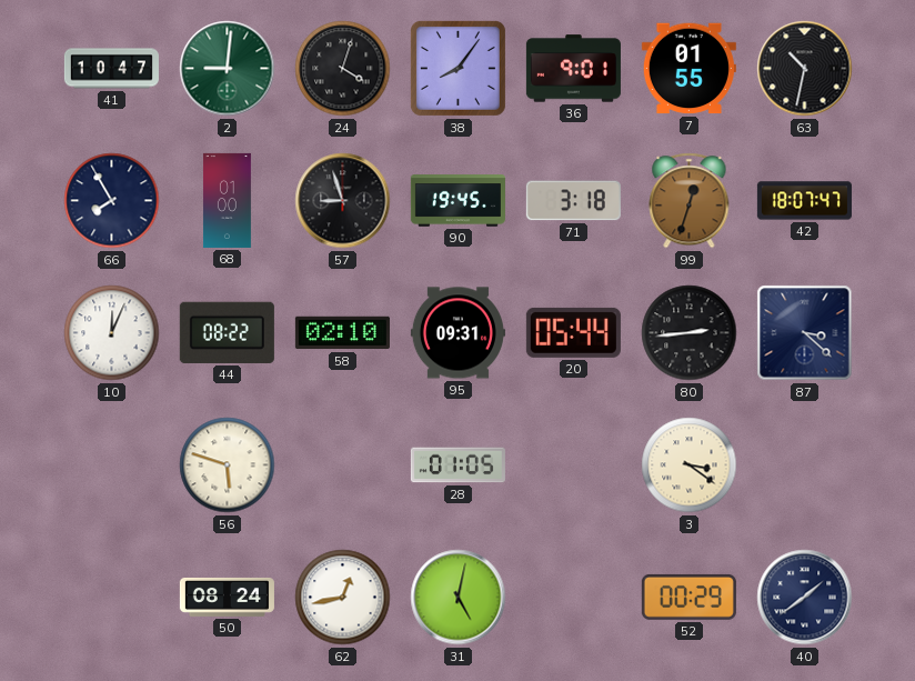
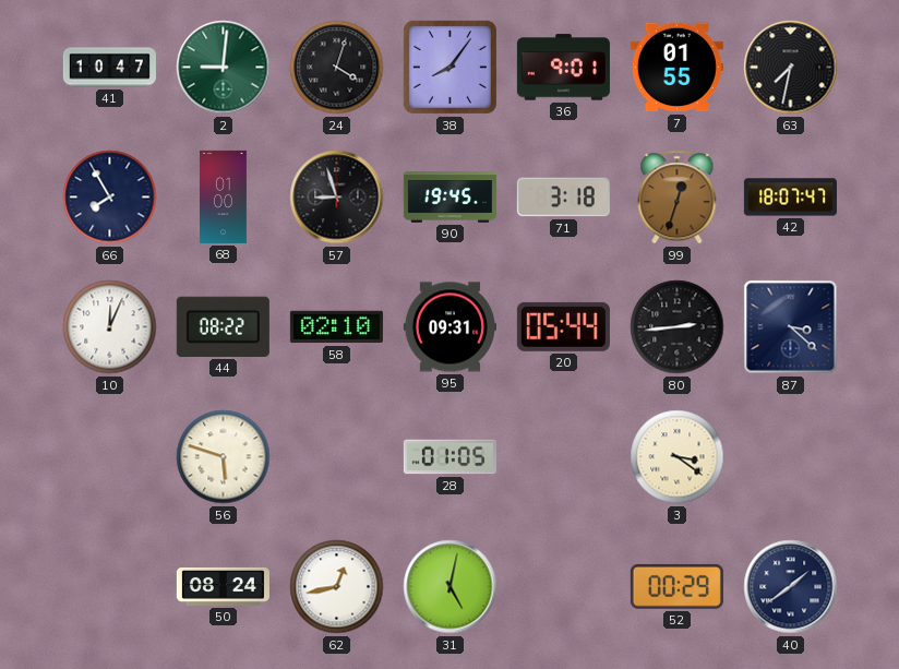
63: 10:32 -> 7:32
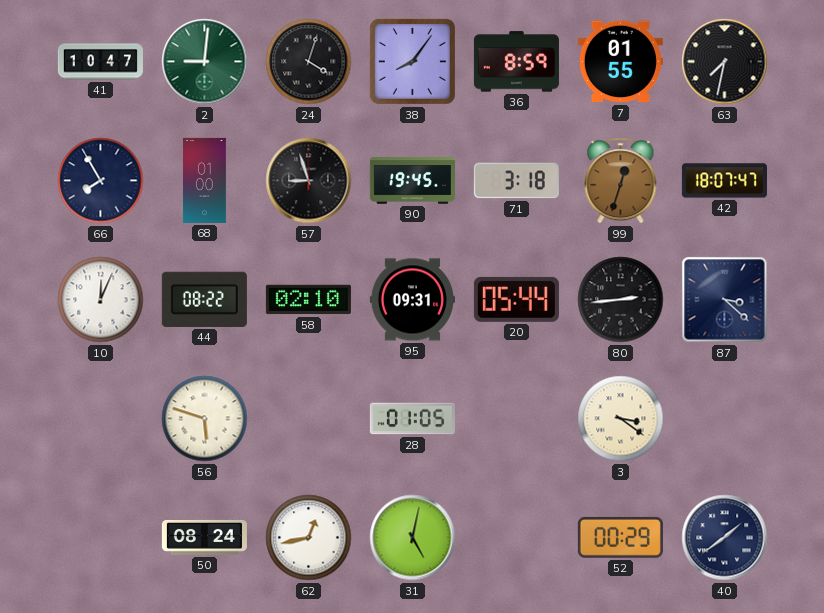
36: 9:01 -> 8:59
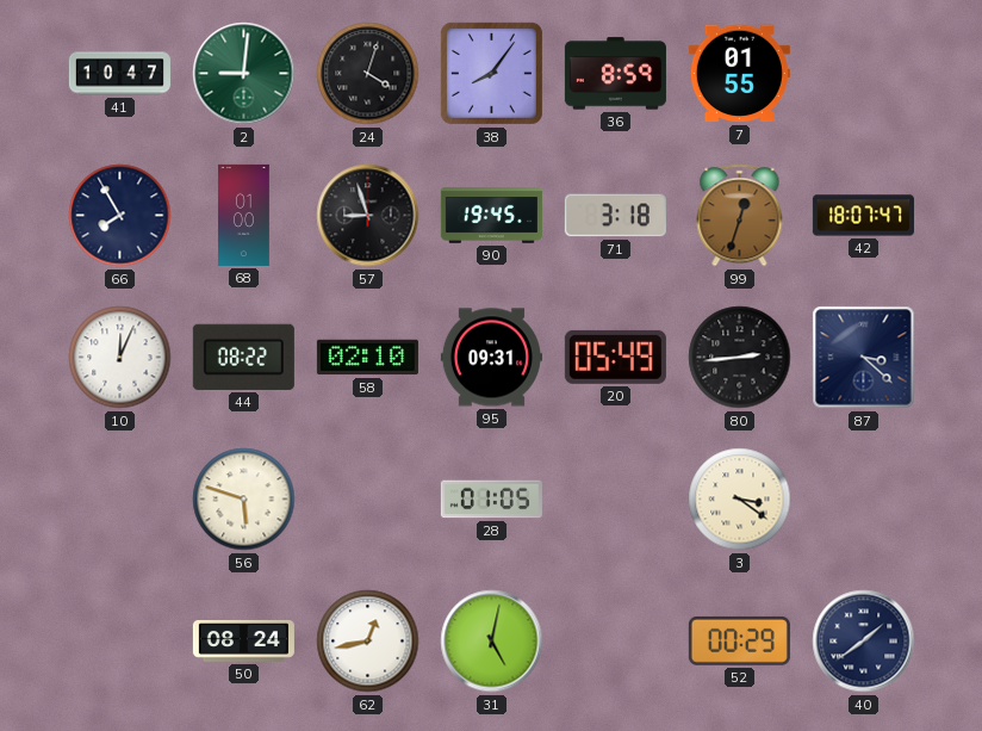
63: 7:32 -> none
20: 05:44 -> 05:49
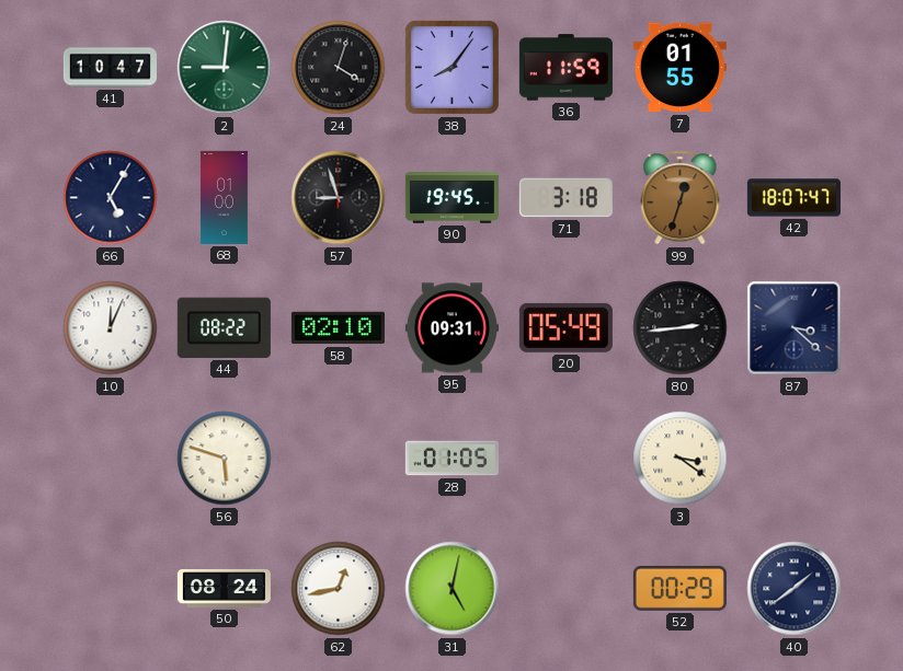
36: 8:59 -> 11:59
66: 7:55 -> 5:05
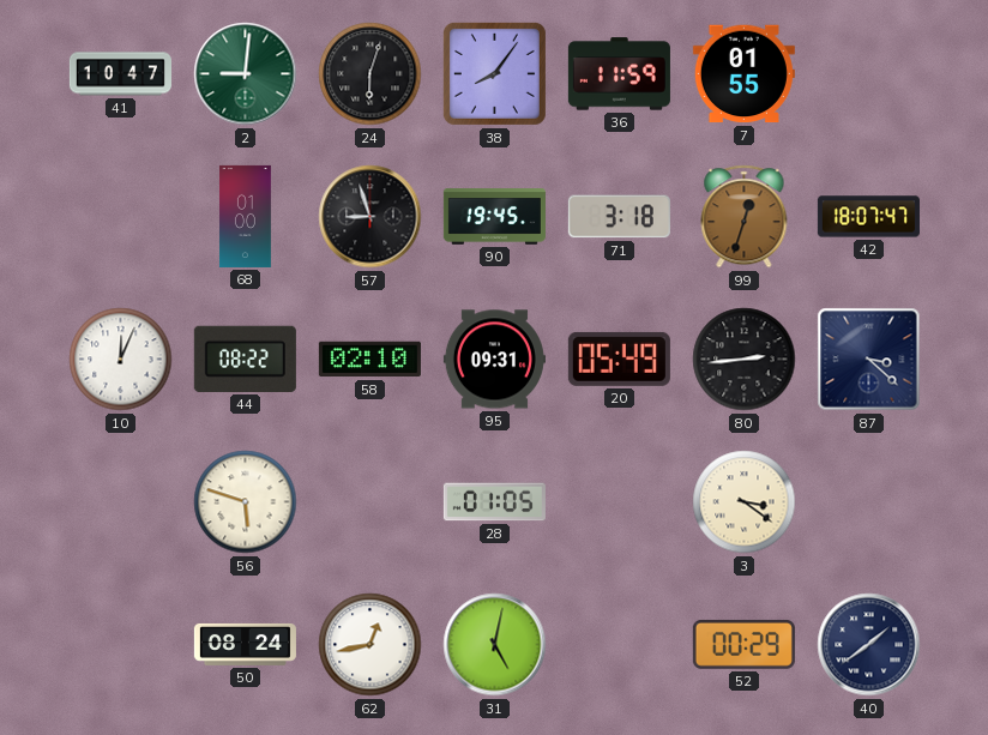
24: 4:03 -> 6:03
66: 5:05 -> none
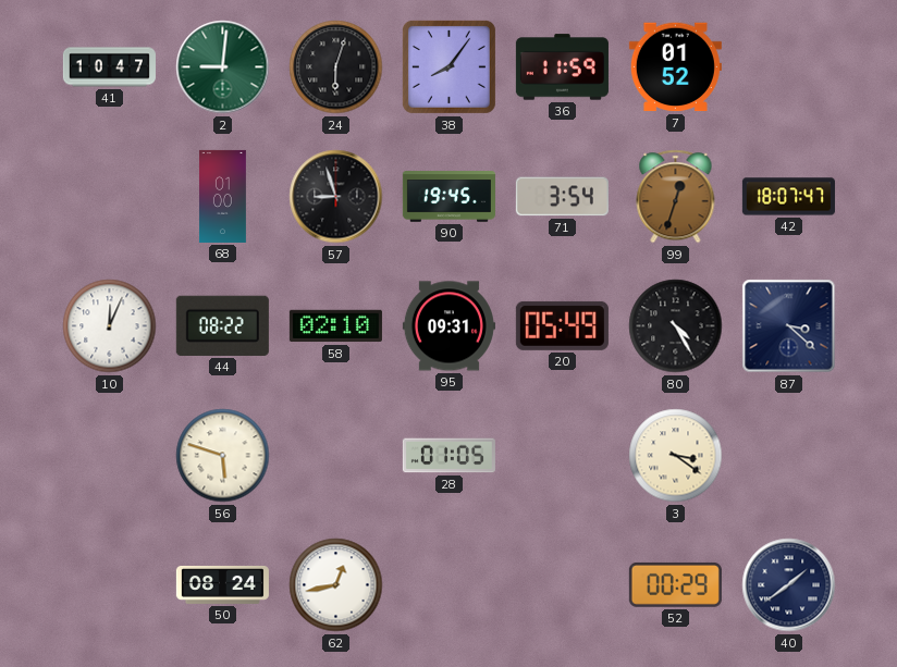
7: 01:55 -> 01:52
71: 3:18 -> 3:54
80: 2:44 -> 4:25
31: 5:02 -> none
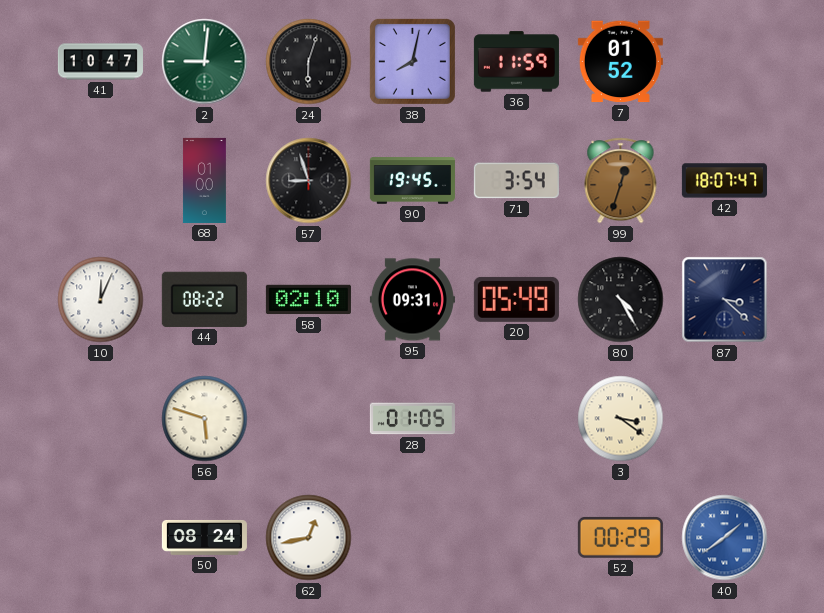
38: 8:06 -> 8:02
40 dial: navy -> blue
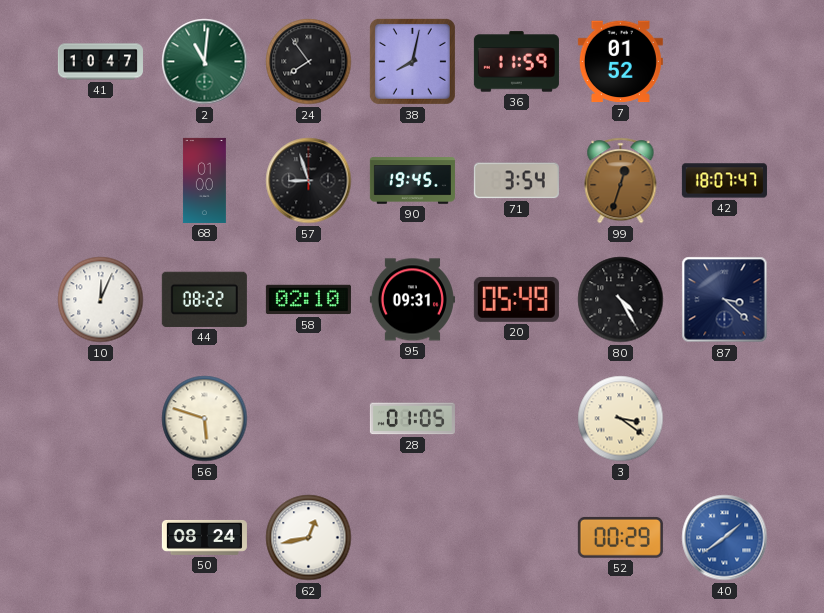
2: 9:01 -> 11:01
24: 6:03 -> 7:54
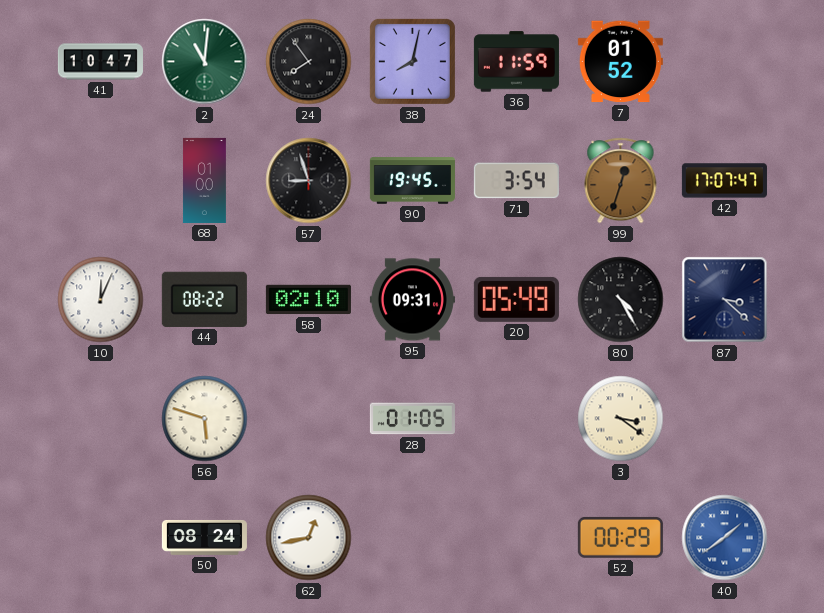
42: 18:07 -> 17:07
